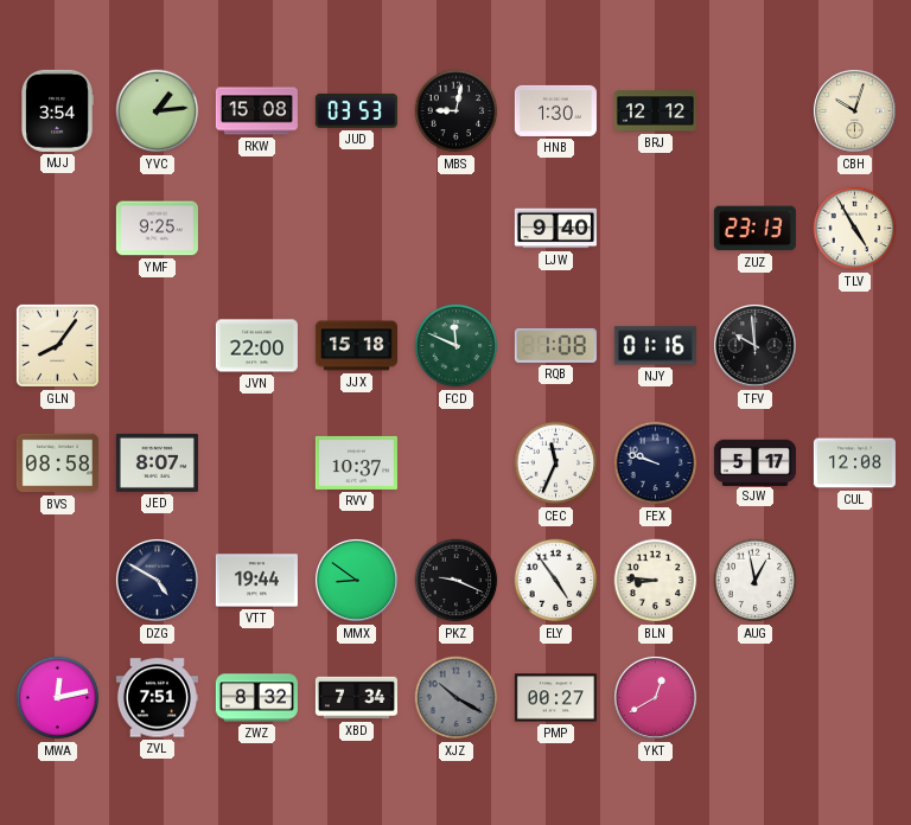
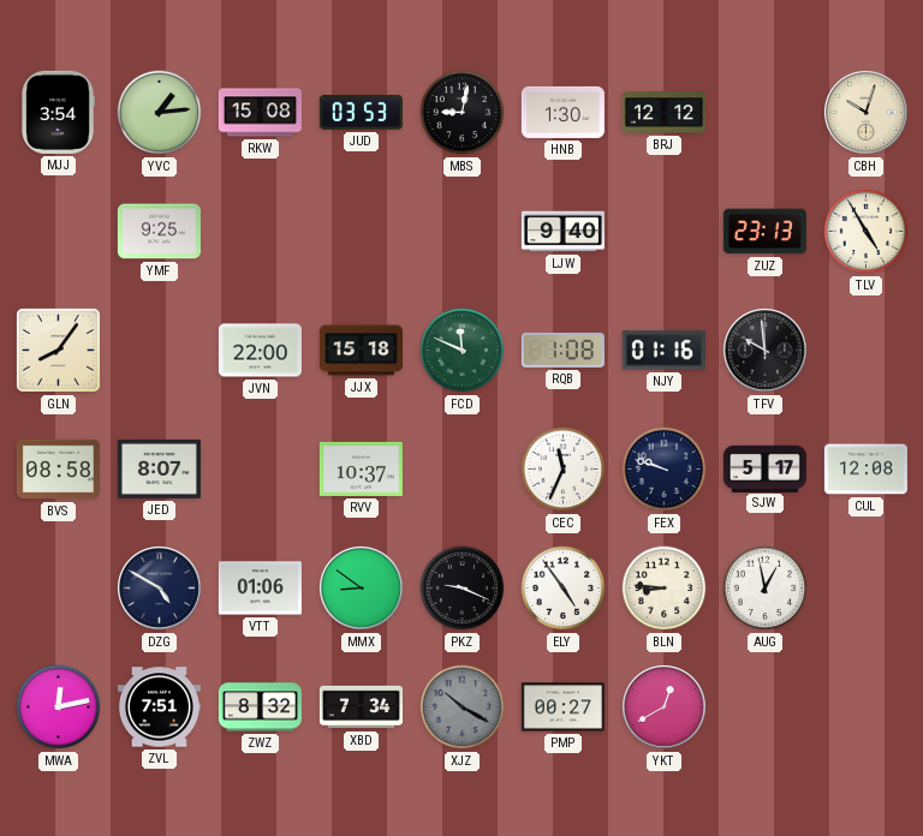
VTT: 19:44 -> 01:06
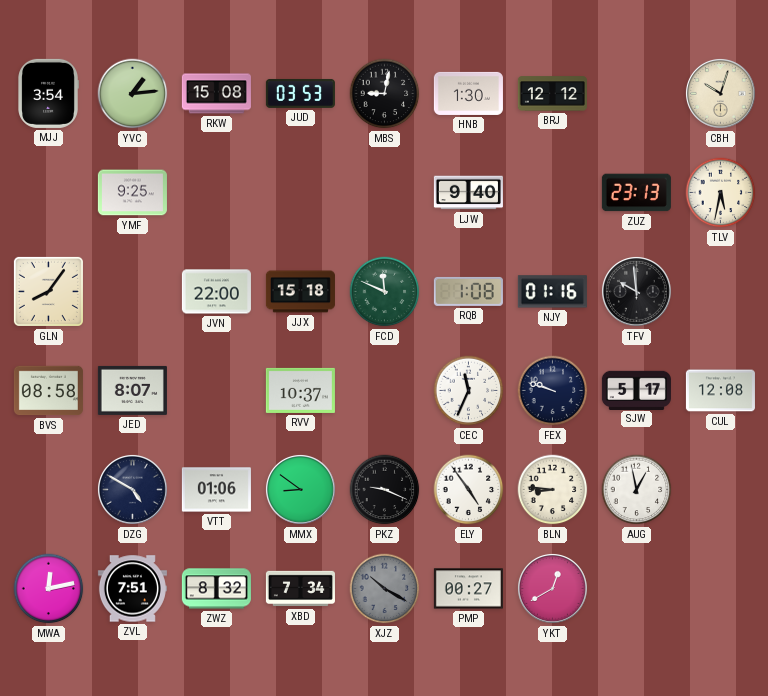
TLV: 4:55 -> 5:32
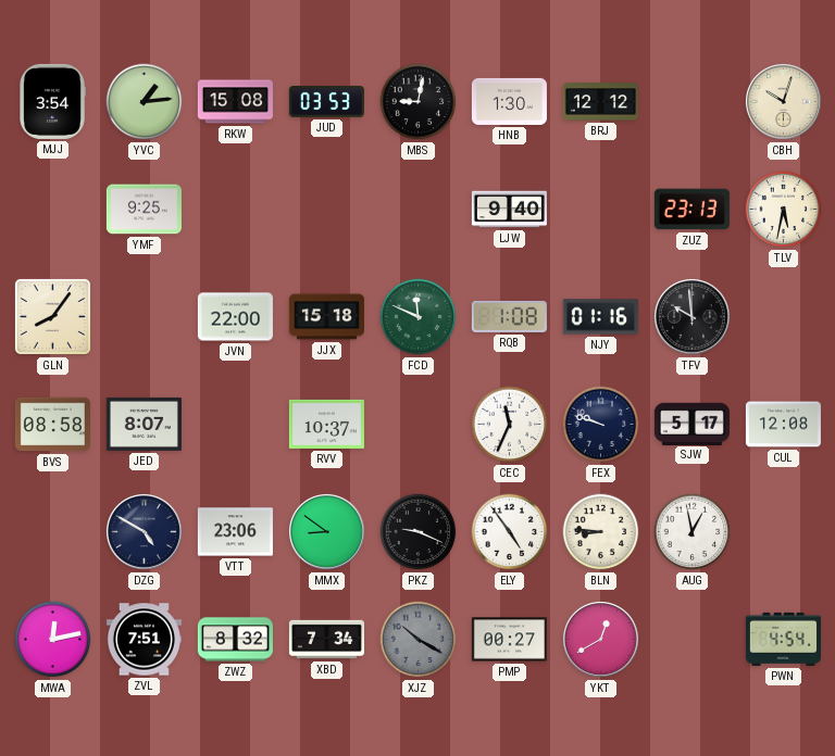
VTT: 01:06 -> 23:06
PWN: none -> 4:54
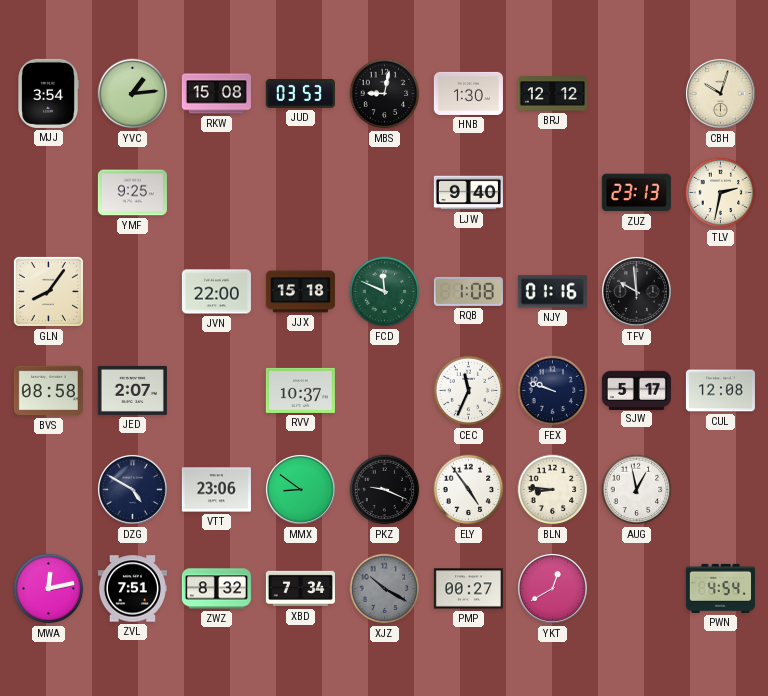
TLV: 5:32 -> 2:32
JED: 8:07 -> 2:07
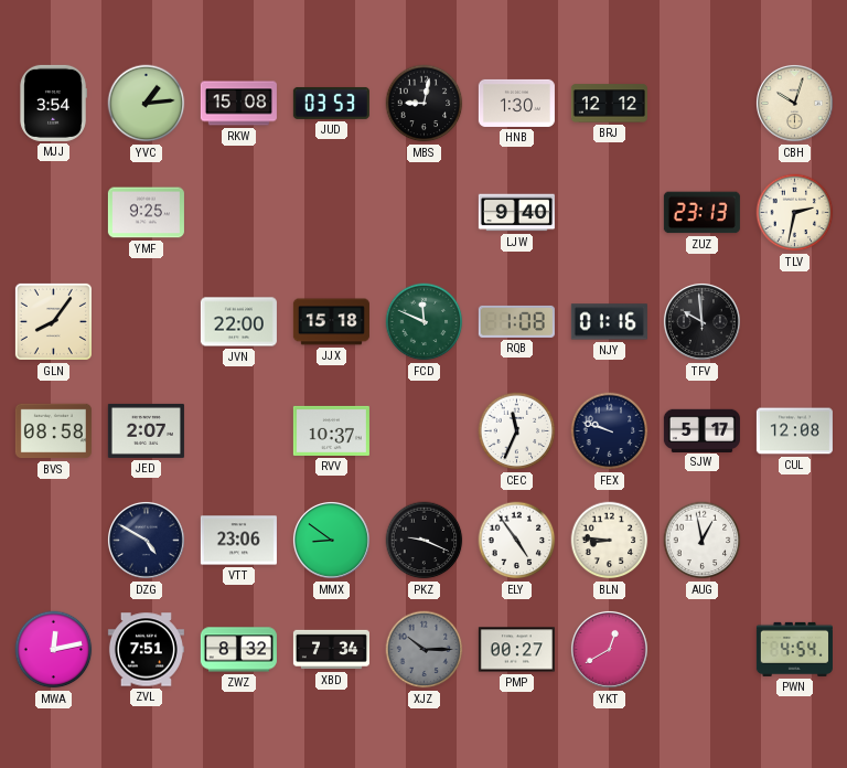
XJZ: 10:20 -> 10:15
